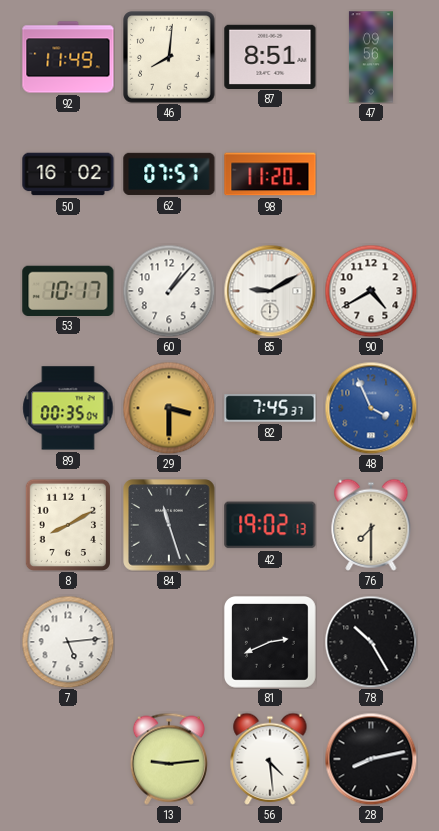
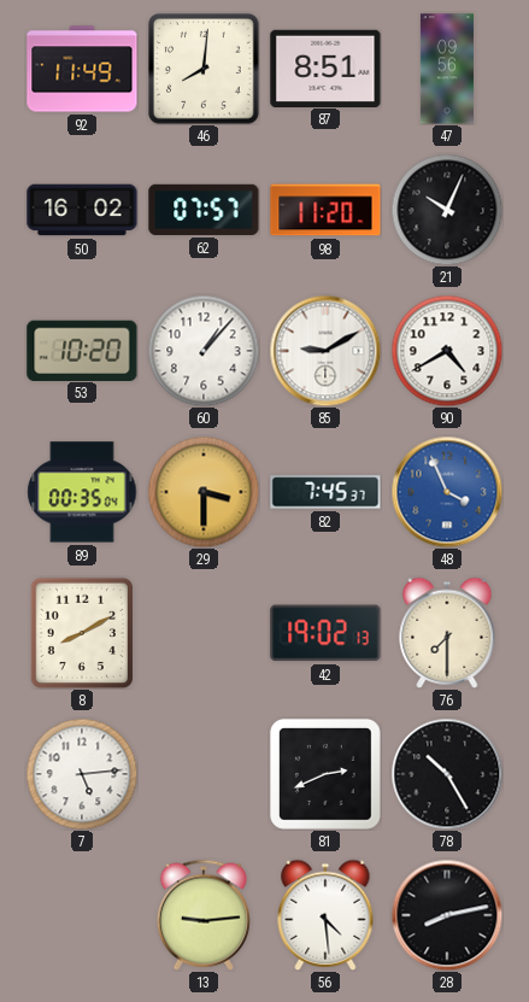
21: none -> 10:04
53: 10:17 -> 10:20
84: 11:27 -> none
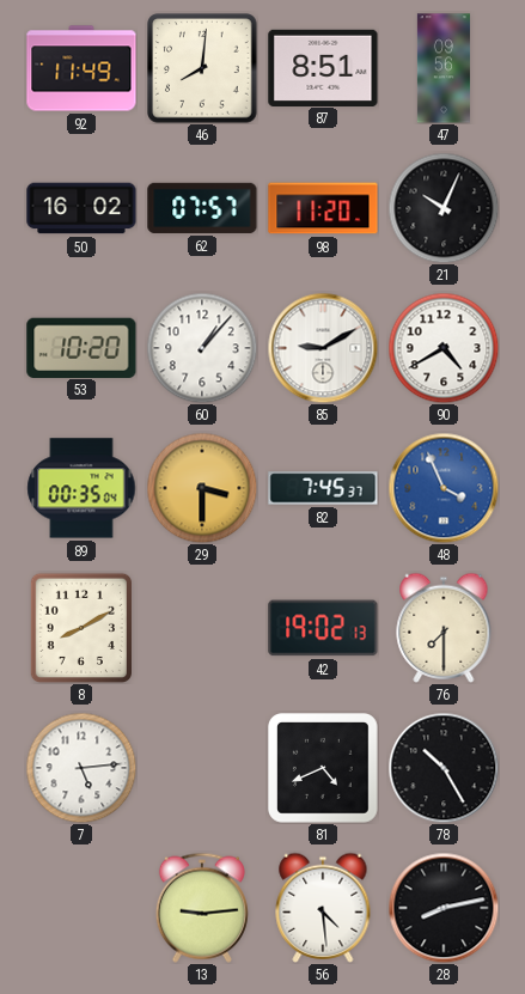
81: 2:41 -> 4:41
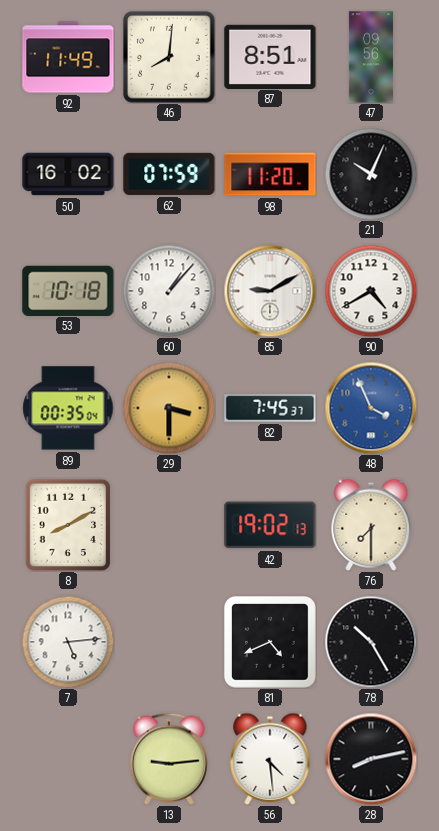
62: 07:57 -> 07:59
53: 10:20 -> 10:18
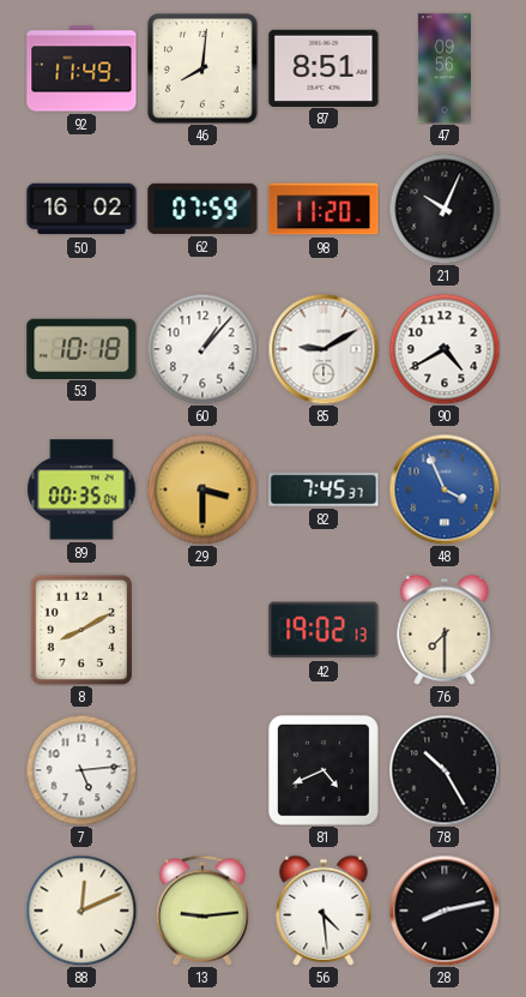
88: none -> 12:11
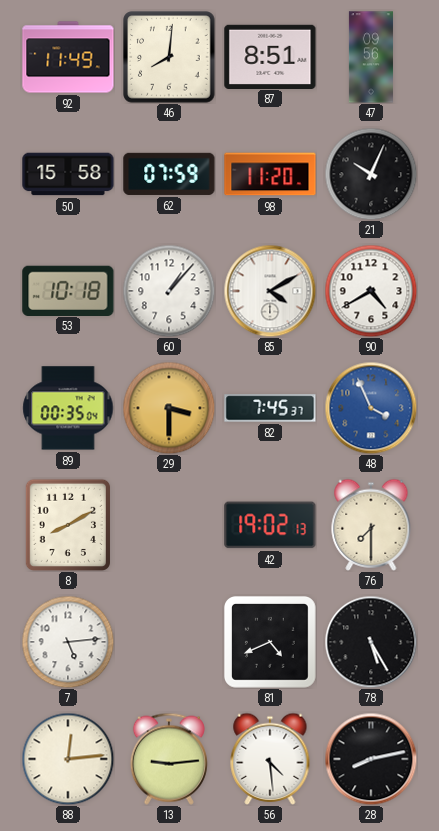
50: 16:02 -> 15:58
85: 9:10 -> 4:10
78: 10:25 -> 5:25
88: 12:11 -> 12:14
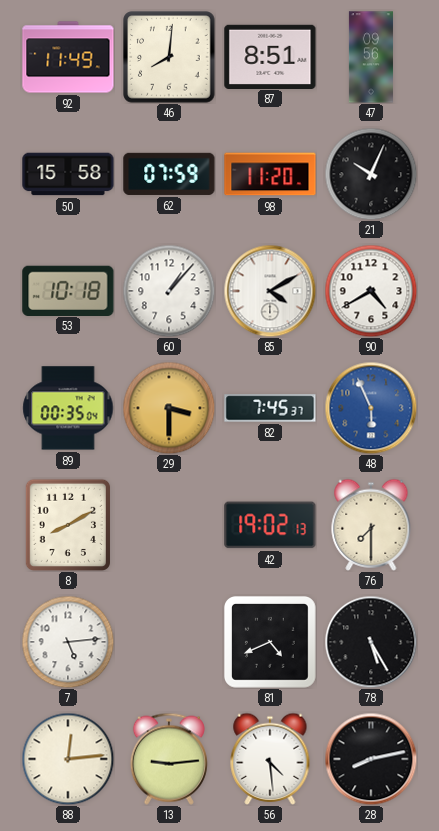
48: 3:56 -> 5:56
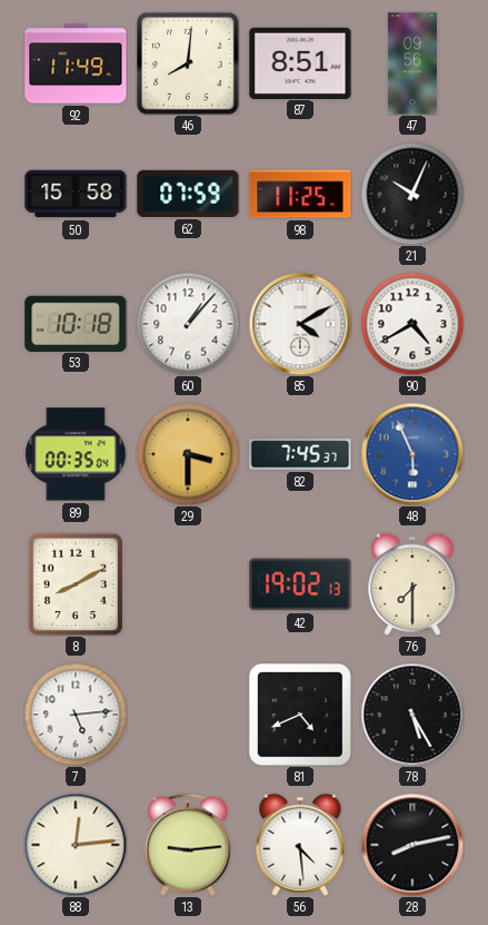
98: 11:20 -> 11:25
